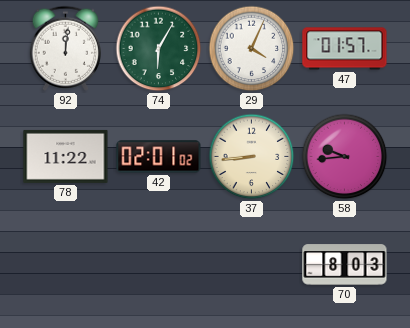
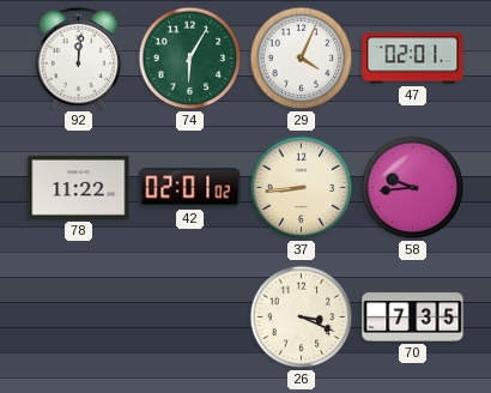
47: 01:57 -> 02:01
26: none -> 3:19
70: 8:03 -> 7:35
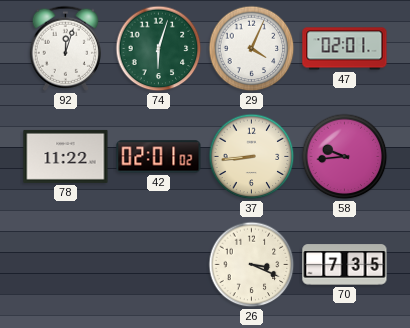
92: 12:01 -> 12:03
74: 6:05 -> 6:03
